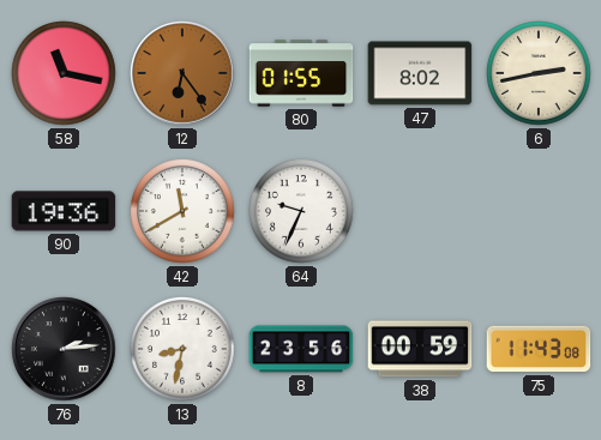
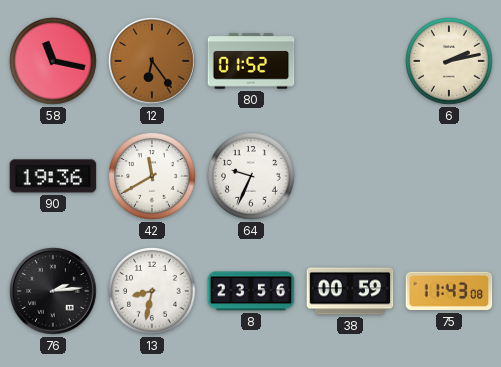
80: 01:55 -> 01:52
47: 8:02 -> none
6: 2:43 -> 2:13
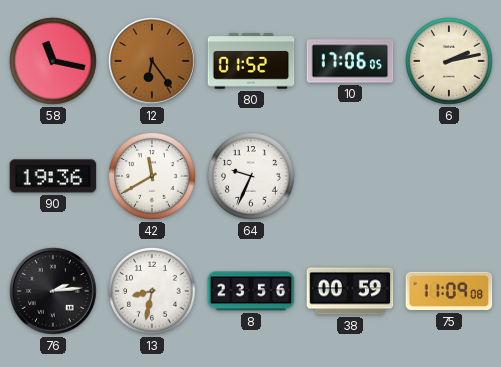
10: none -> 17:06
75: 11:43 -> 11:09
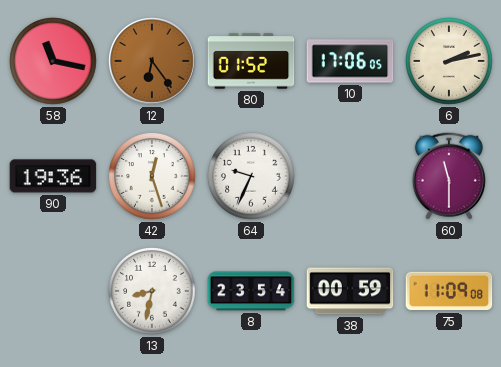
42: 11:40 -> 12:27
60: none -> 11:30
76: 2:14 -> none
8: 23:56 -> 23:54
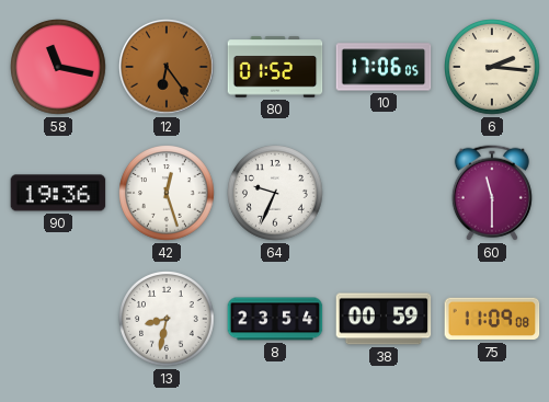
6: 2:13 -> 2:16
